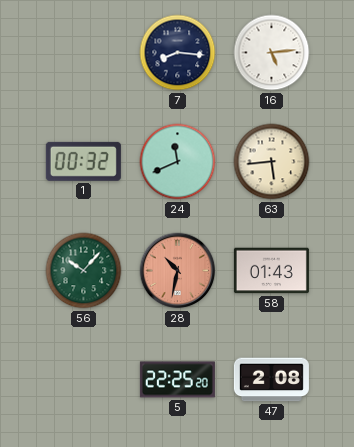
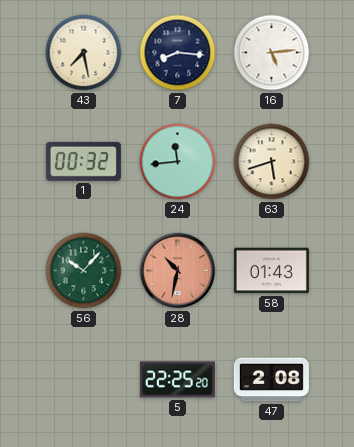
43: none -> 7:28
24: 11:41 -> 11:44
63: 5:44 -> 5:42
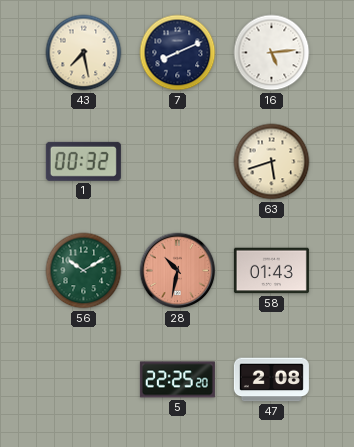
7: 8:16 -> 8:11
24: 11:44 -> none
56: 10:07 -> 10:10
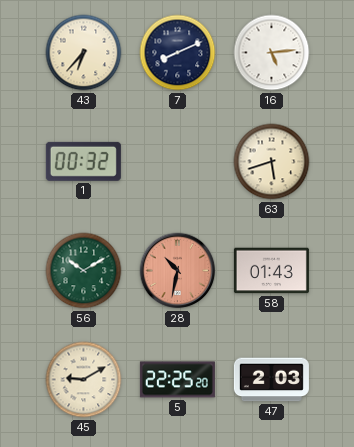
43: 7:28 -> 6:37
45: none -> 9:10
47: 2:08 -> 2:03
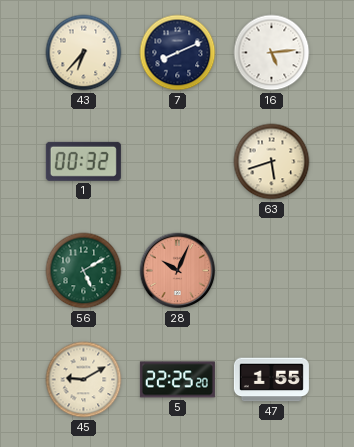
56: 10:10 -> 5:10
28: 10:32 -> 10:04
58: 01:43 -> none
47: 2:03 -> 1:55
